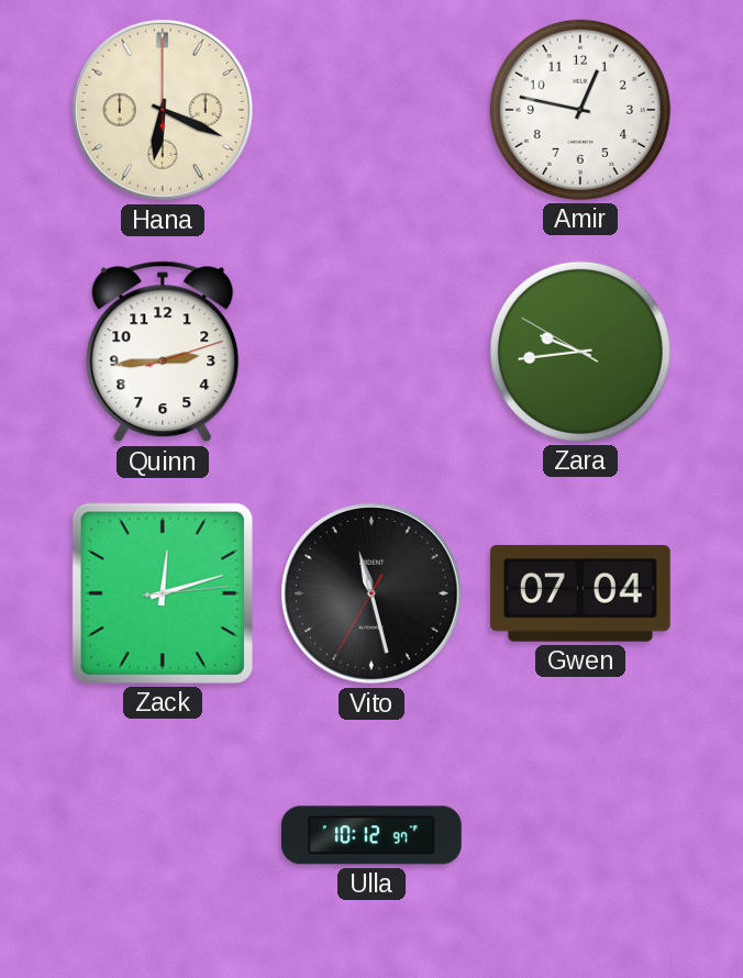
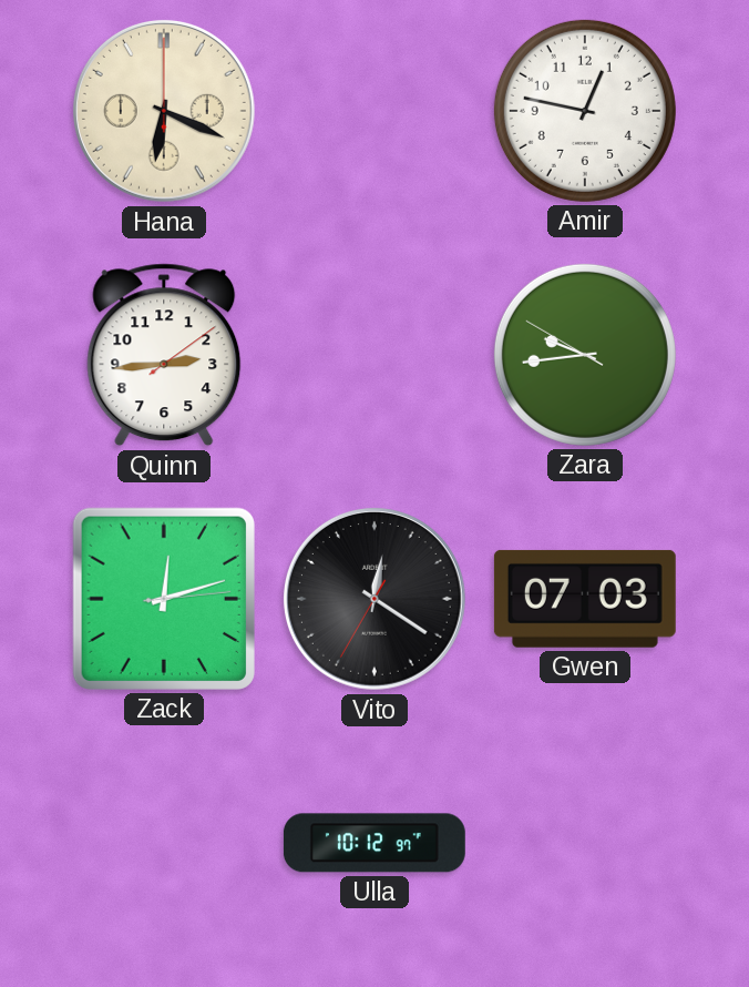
Quinn: 2:44:12 -> 2:44:09
Vito: 11:27 -> 12:20
Gwen: 07:04 -> 07:03
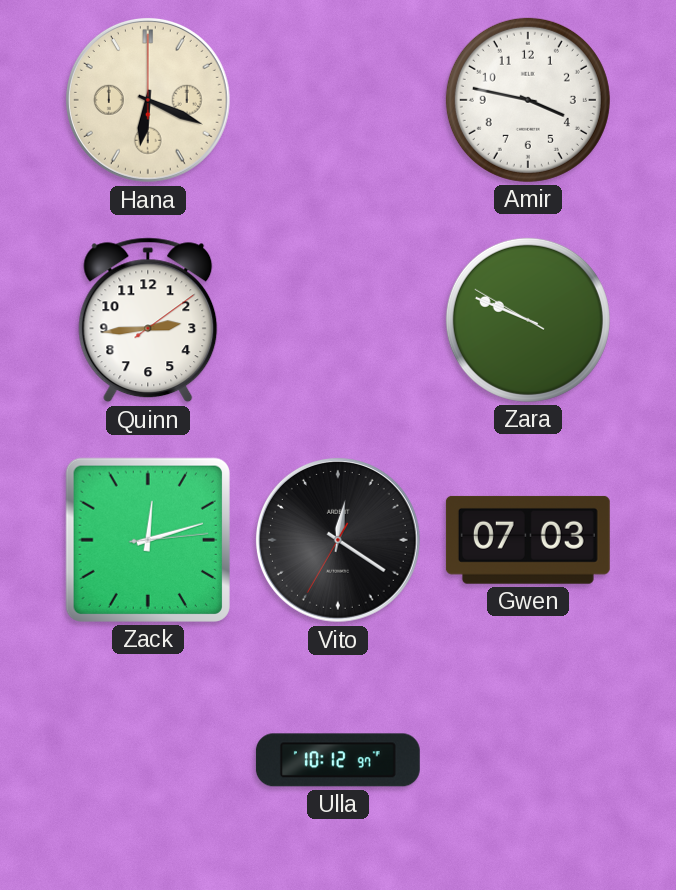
Amir: 12:47 -> 3:47
Zara: 9:43 -> 9:48
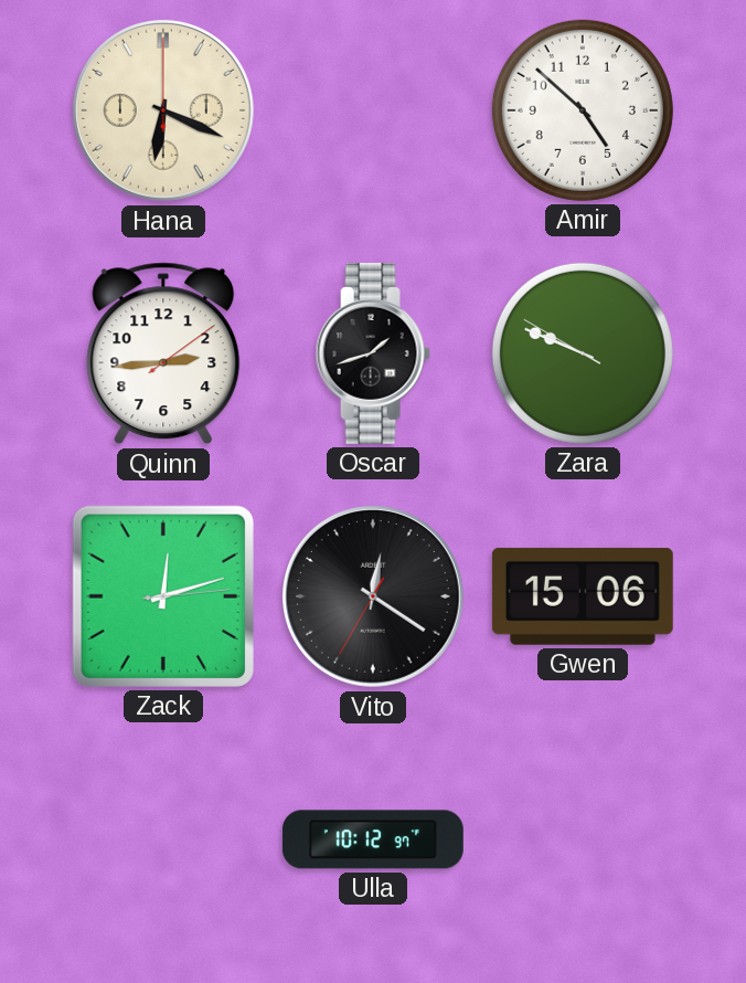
Amir: 3:47 -> 4:52
Oscar: none -> 1:42
Gwen: 07:03 -> 15:06
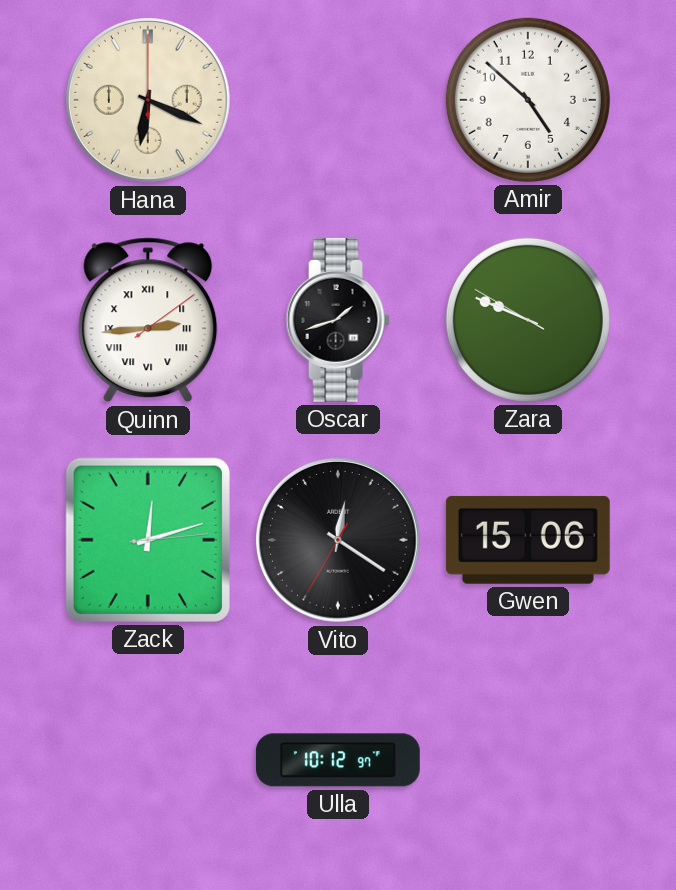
Quinn numerals: Arabic -> Roman
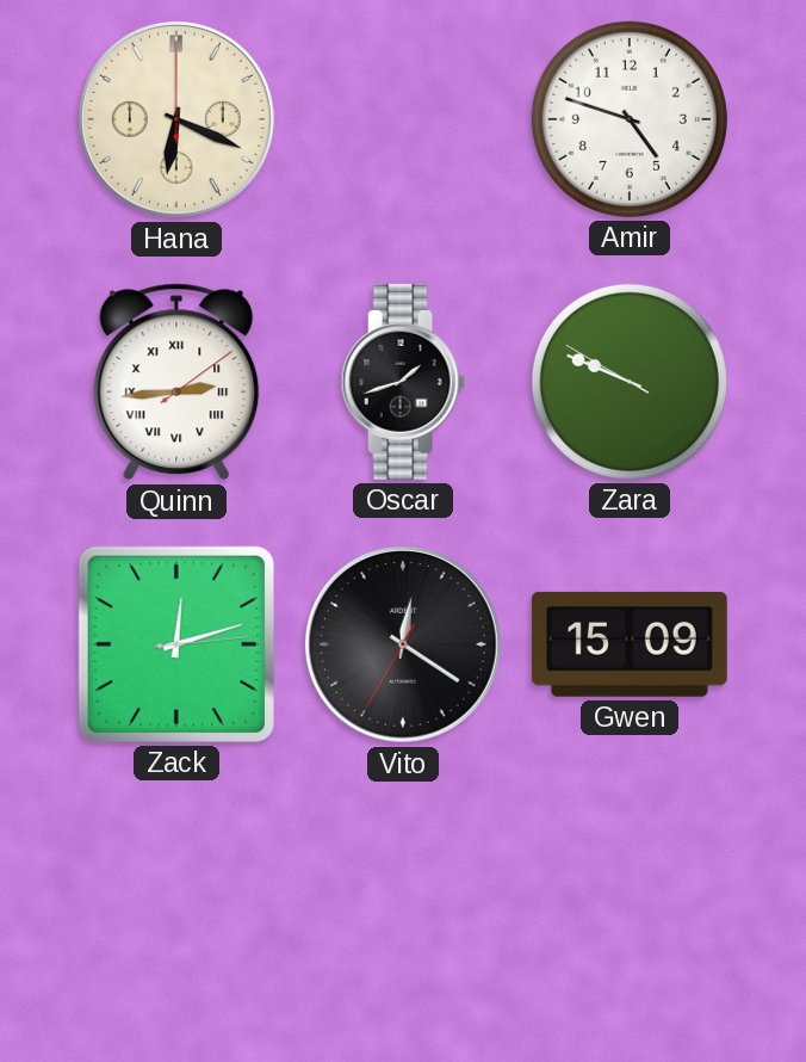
Amir: 4:52 -> 4:48
Gwen: 15:06 -> 15:09
Ulla: 10:12 -> none
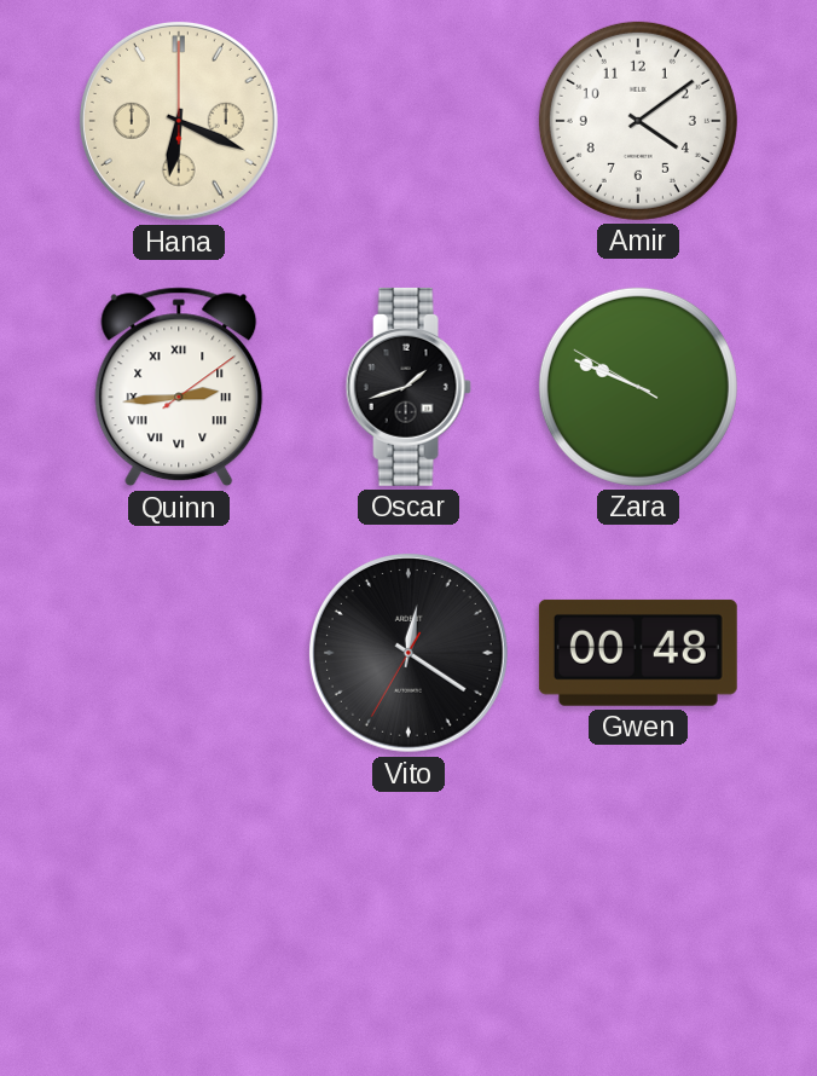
Amir: 4:48 -> 4:09
Zack: 12:12 -> none
Gwen: 15:09 -> 00:48
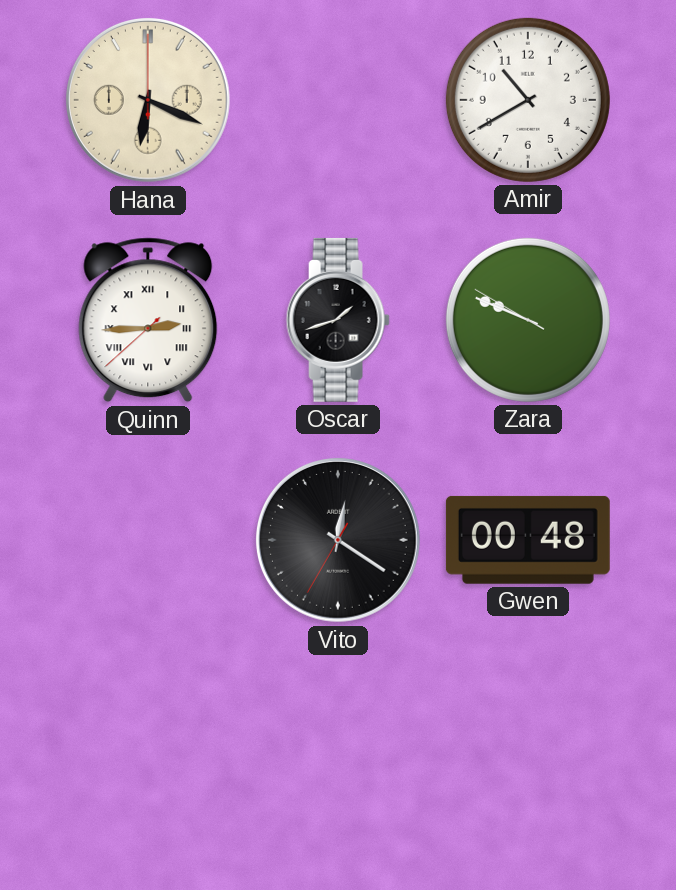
Amir: 4:09 -> 10:40
Quinn: 2:44:09 -> 2:44:38
